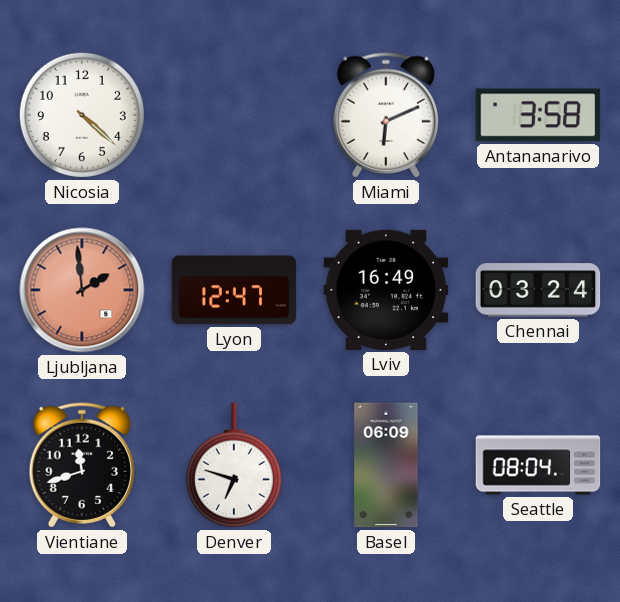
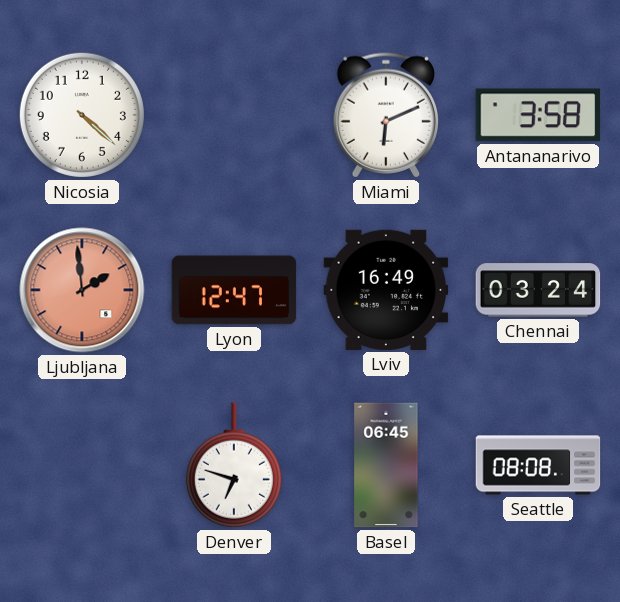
Vientiane: 11:42 -> none
Basel: 06:09 -> 06:45
Seattle: 08:04 -> 08:08
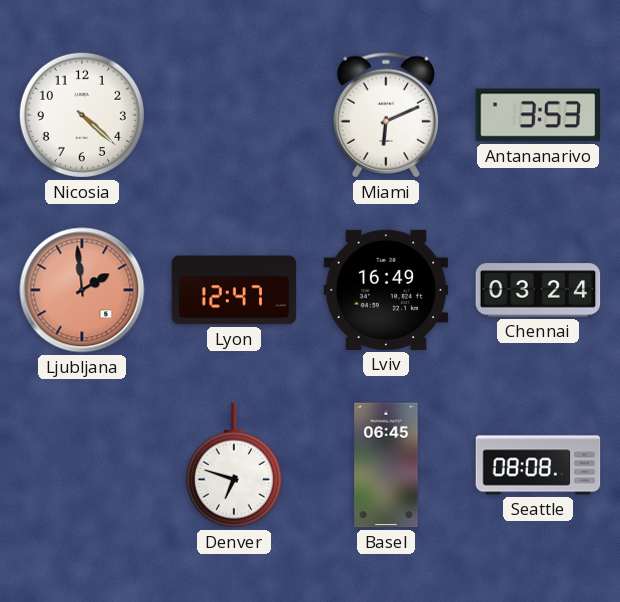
Antananarivo: 3:58 -> 3:53
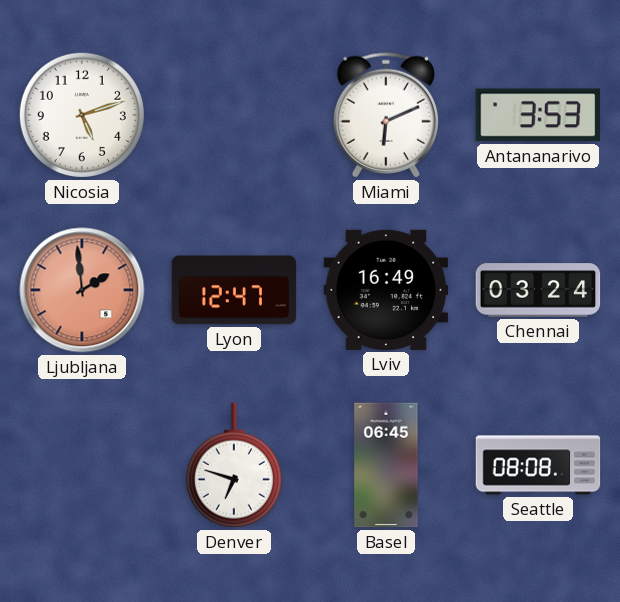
Nicosia: 4:22 -> 5:12
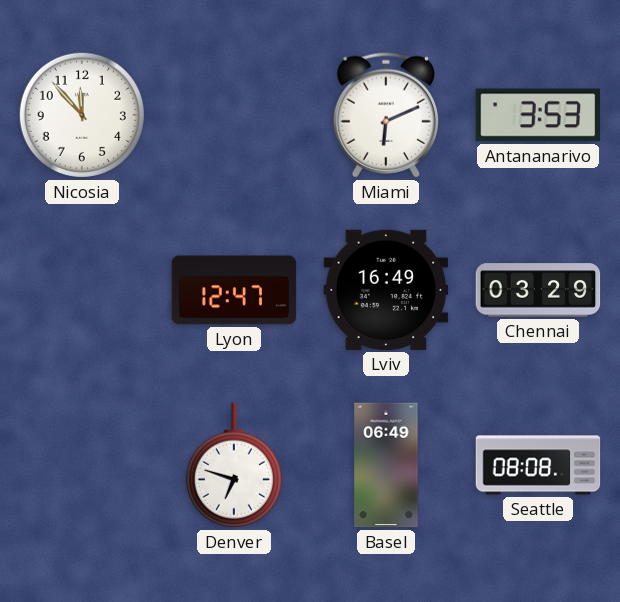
Nicosia: 5:12 -> 11:53
Ljubljana: 1:59 -> none
Chennai: 03:24 -> 03:29
Basel: 06:45 -> 06:49
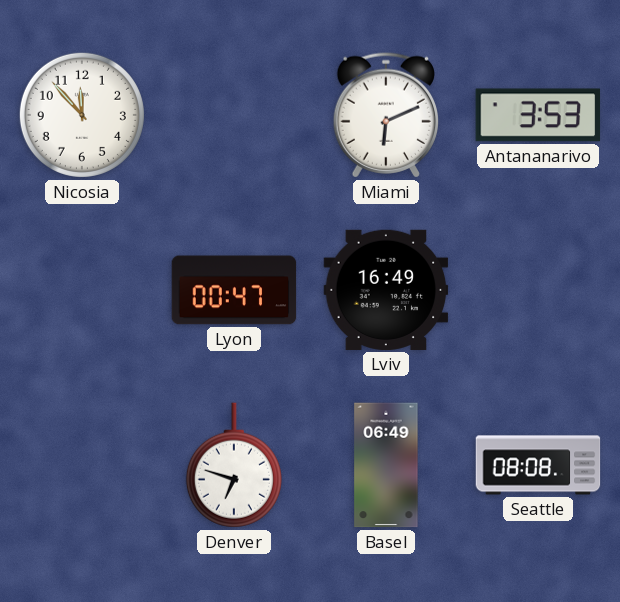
Lyon: 12:47 -> 00:47
Chennai: 03:29 -> none
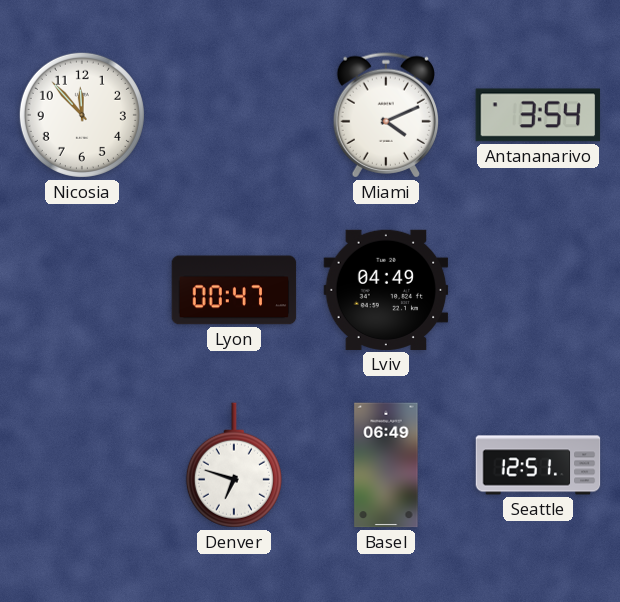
Miami: 6:11 -> 4:11
Antananarivo: 3:53 -> 3:54
Lviv: 16:49 -> 04:49
Seattle: 08:08 -> 12:51
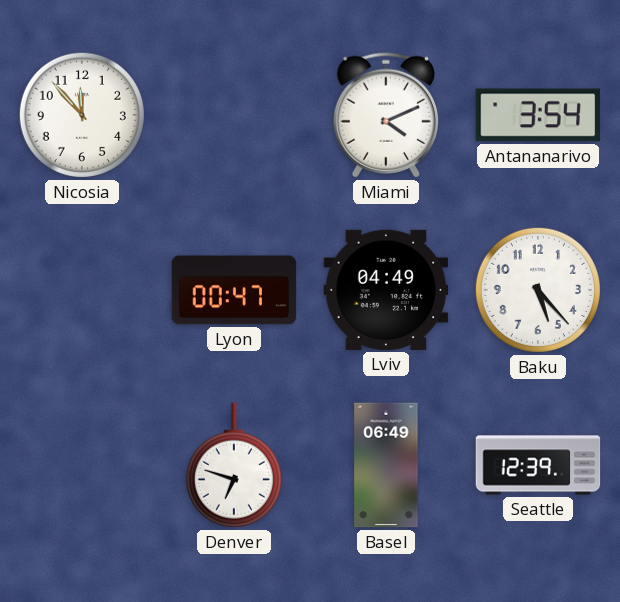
Baku: none -> 5:23
Seattle: 12:51 -> 12:39
